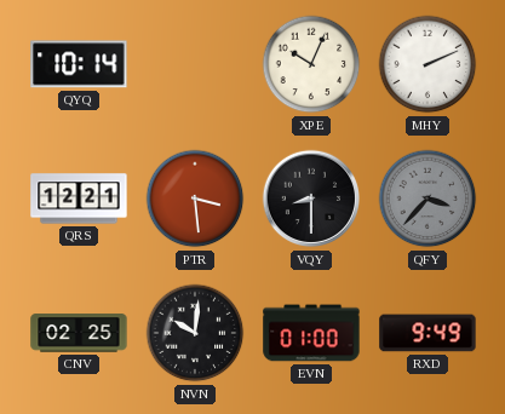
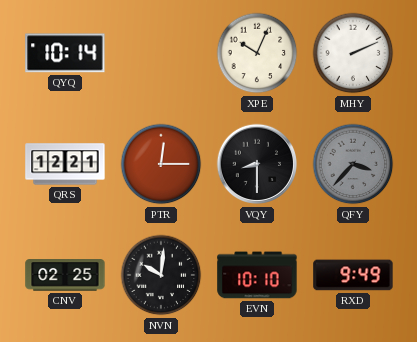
PTR: 3:29 -> 12:15
EVN: 01:00 -> 10:10
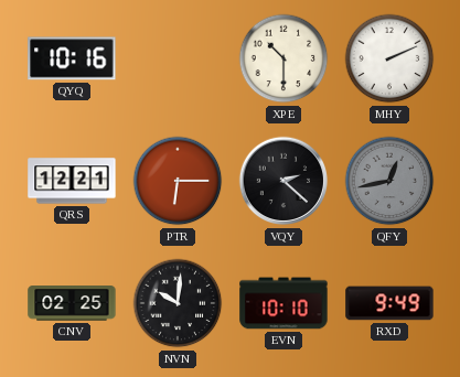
QYQ: 10:14 -> 10:16
XPE: 10:04 -> 10:30
PTR: 12:15 -> 6:15
VQY: 8:30 -> 2:22
QFY: 3:37 -> 12:43
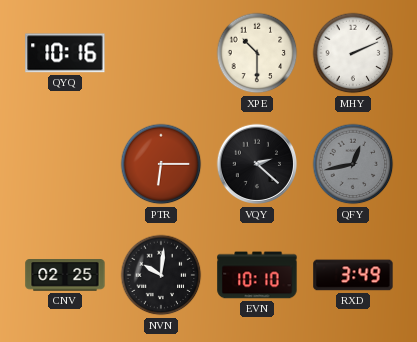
QRS: 12:21 -> none
RXD: 9:49 -> 3:49
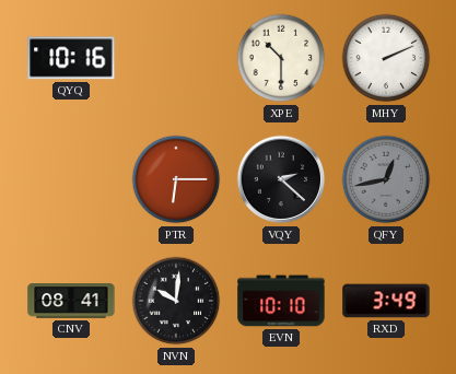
CNV: 02:25 -> 08:41
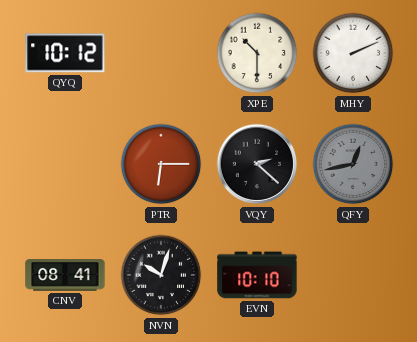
QYQ: 10:16 -> 10:12
NVN: 10:01 -> 10:03
RXD: 3:49 -> none
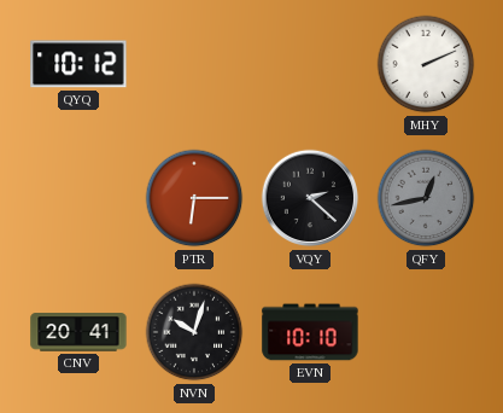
XPE: 10:30 -> none
CNV: 08:41 -> 20:41
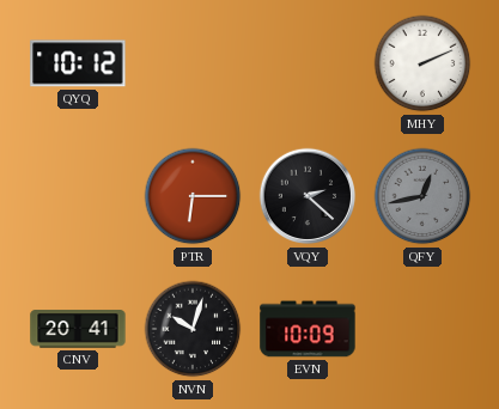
EVN: 10:10 -> 10:09
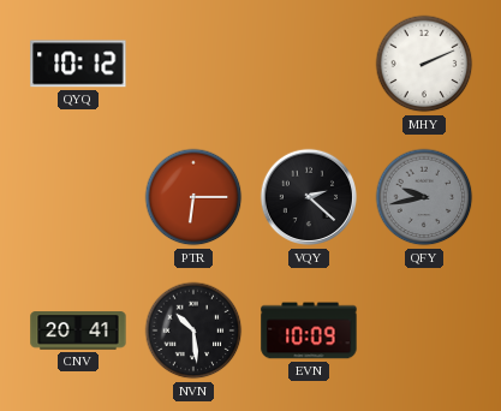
QFY: 12:43 -> 9:43
NVN: 10:03 -> 10:29
